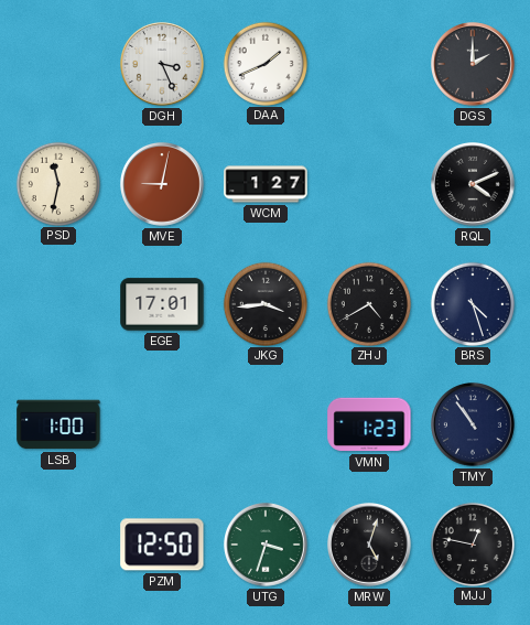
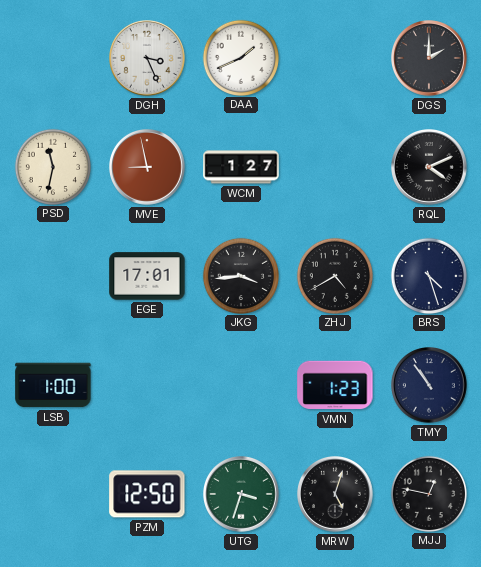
MVE: 9:02 -> 8:58
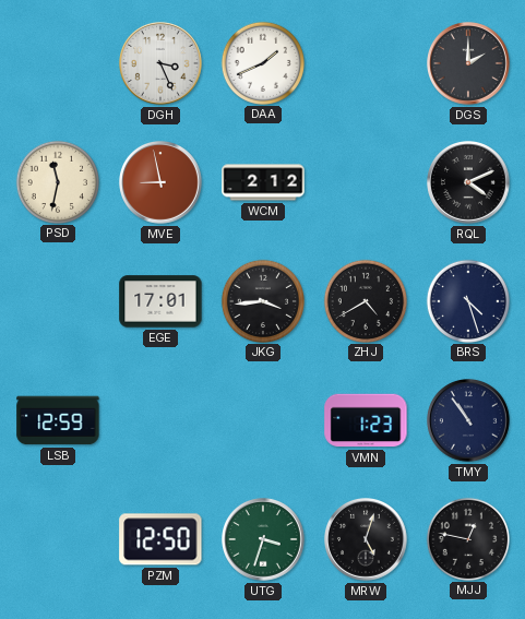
WCM: 1:27 -> 2:12
LSB: 1:00 -> 12:59
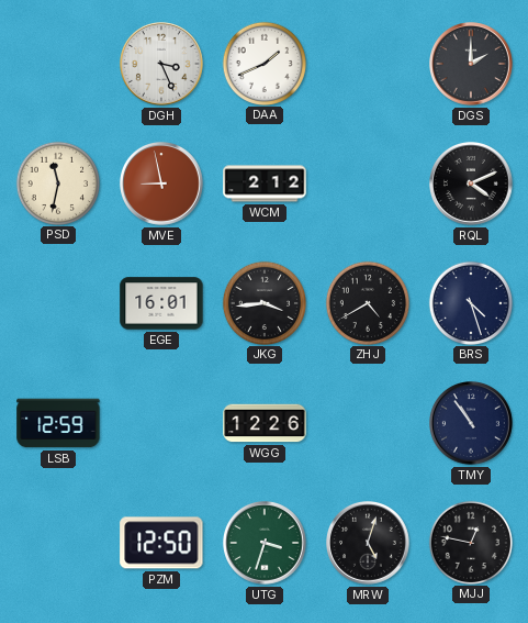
EGE: 17:01 -> 16:01
WGG: none -> 12:26
VMN: 1:23 -> none
